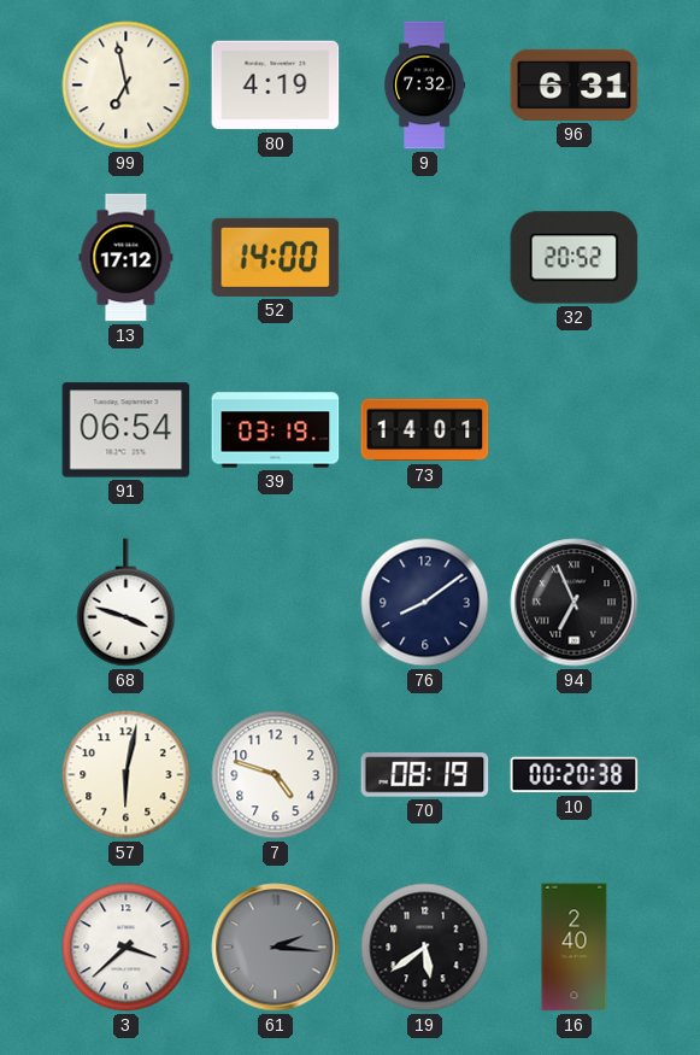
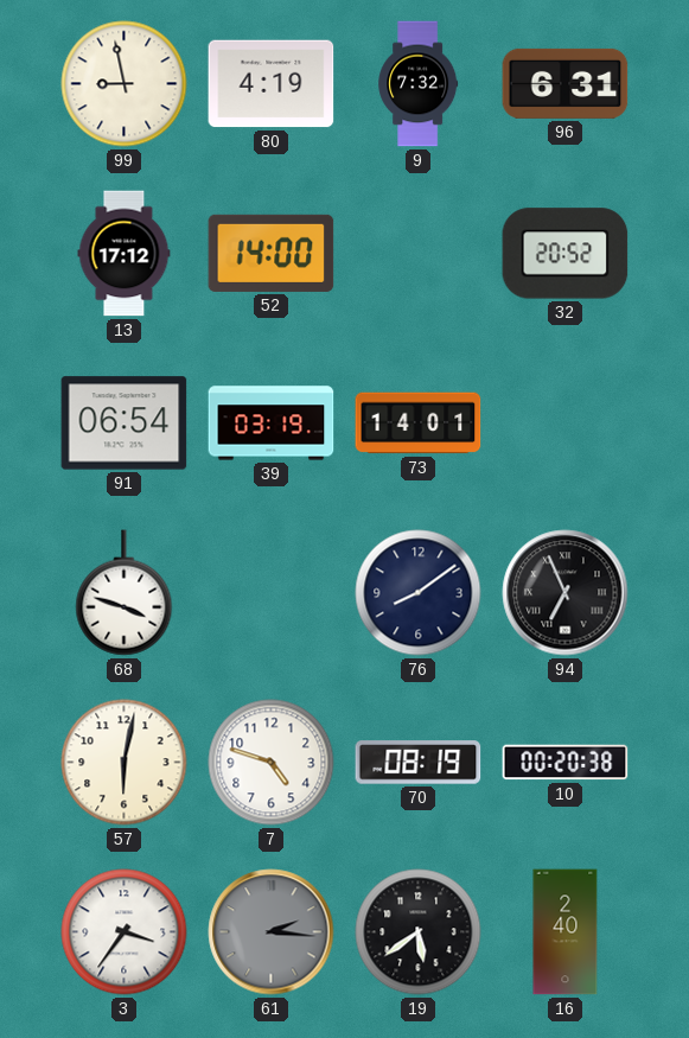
99: 6:58 -> 8:58
3: 3:38 -> 3:36
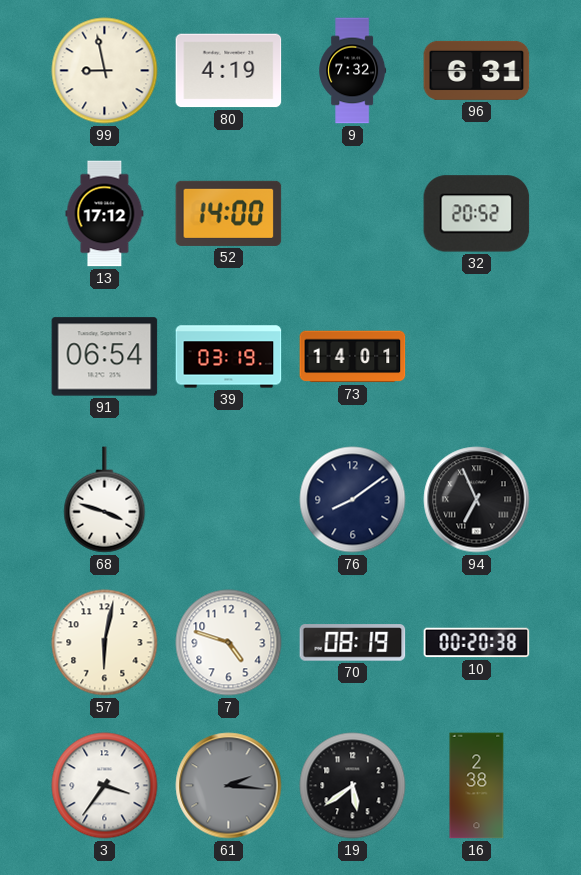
16: 2:40 -> 2:38
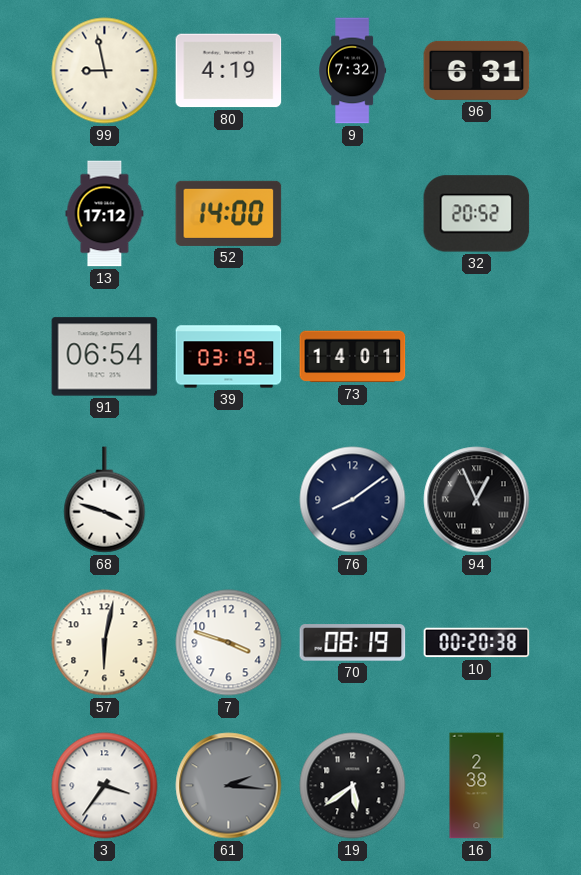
94: 6:56 -> 12:56
7: 4:48 -> 3:48
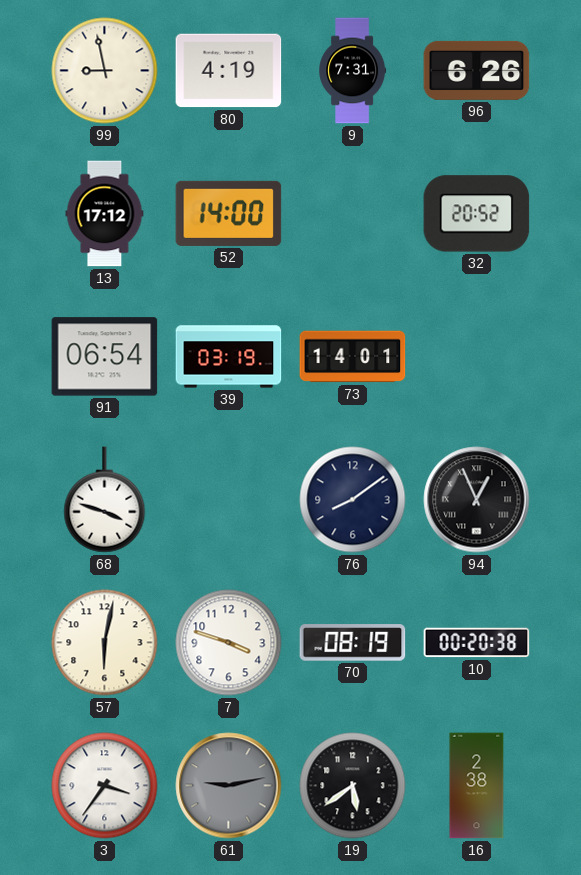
9: 7:32 -> 7:31
96: 6:31 -> 6:26
61: 2:16 -> 9:13
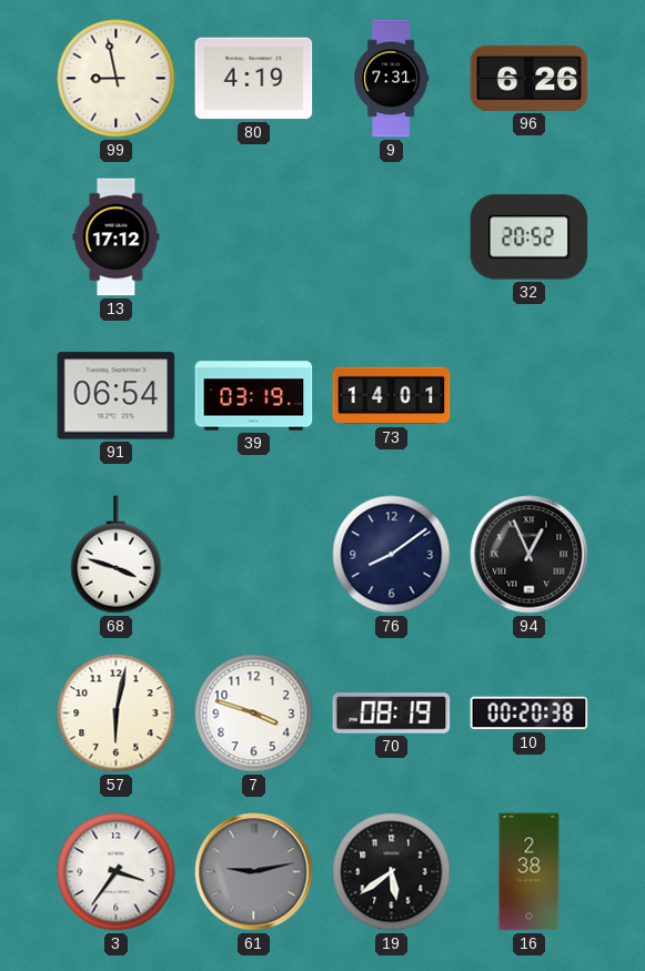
52: 14:00 -> none
